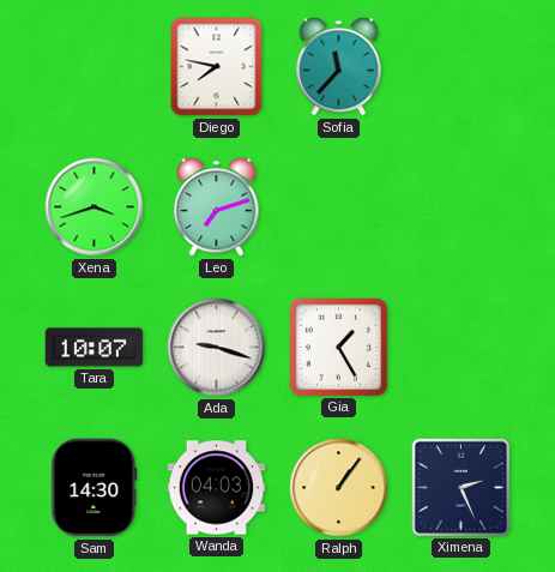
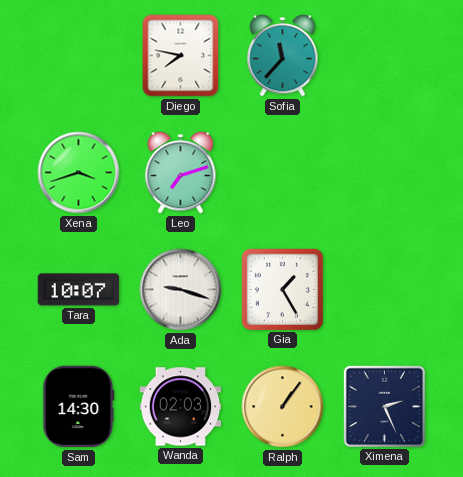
Wanda: 04:03 -> 02:03
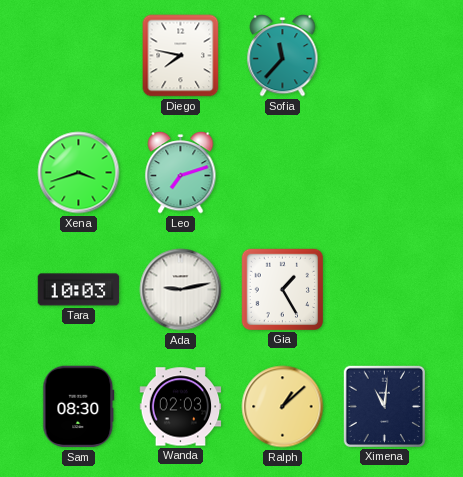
Tara: 10:07 -> 10:03
Ada: 9:18 -> 9:13
Sam: 14:30 -> 08:30
Ralph: 1:06 -> 1:08
Ximena: 2:26 -> 11:01
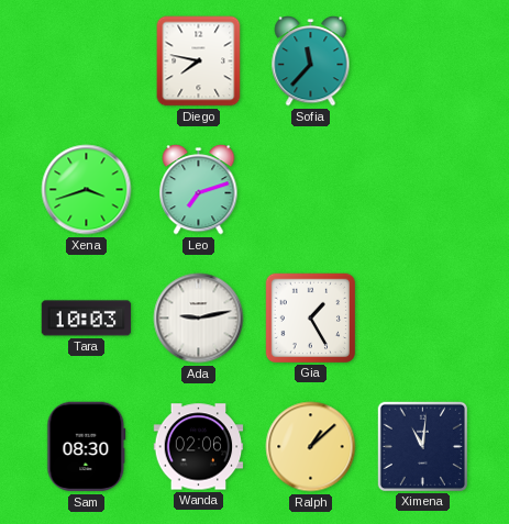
Wanda: 02:03 -> 02:06
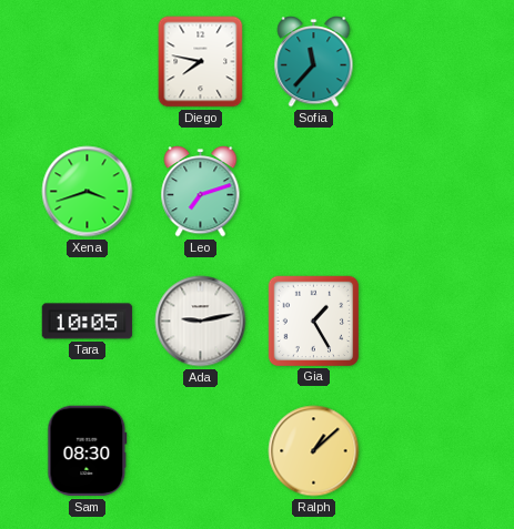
Tara: 10:03 -> 10:05
Wanda: 02:06 -> none
Ximena: 11:01 -> none
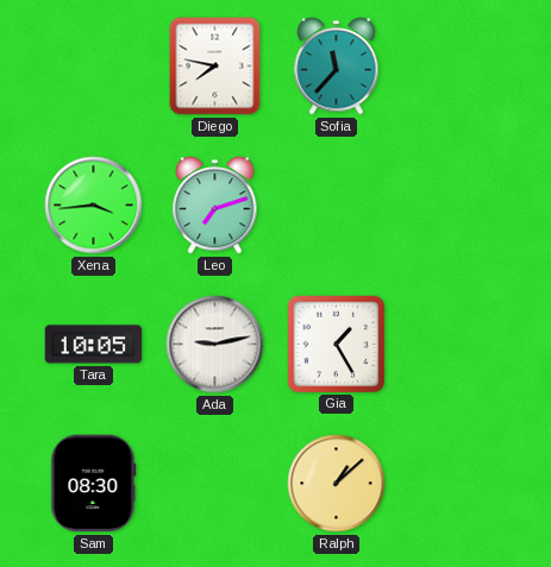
Xena: 3:42 -> 3:44
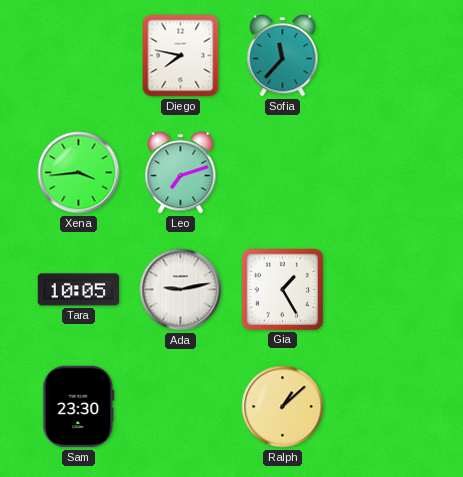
Sam: 08:30 -> 23:30
